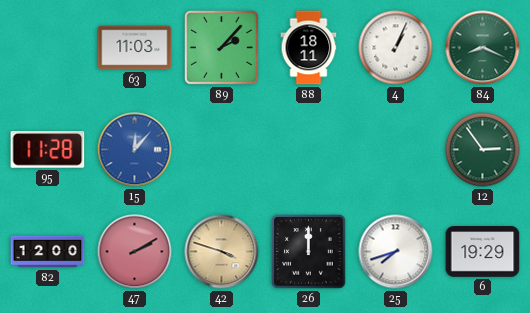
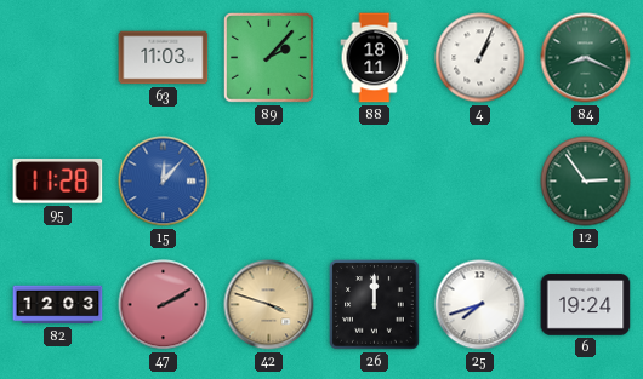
82: 12:00 -> 12:03
6: 19:29 -> 19:24
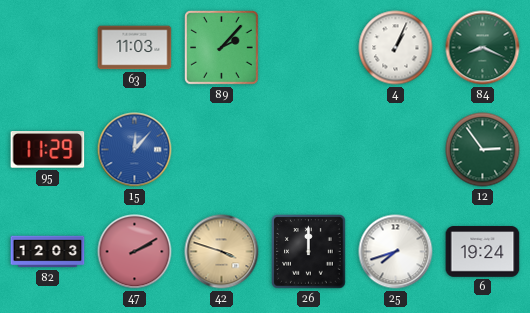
88: 18:11 -> none
95: 11:28 -> 11:29
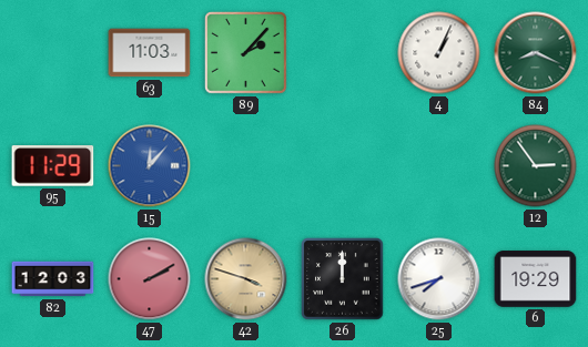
6: 19:24 -> 19:29
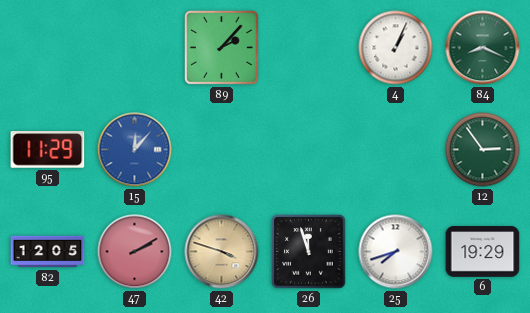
63: 11:03 -> none
82: 12:03 -> 12:05
26: 12:00 -> 11:57
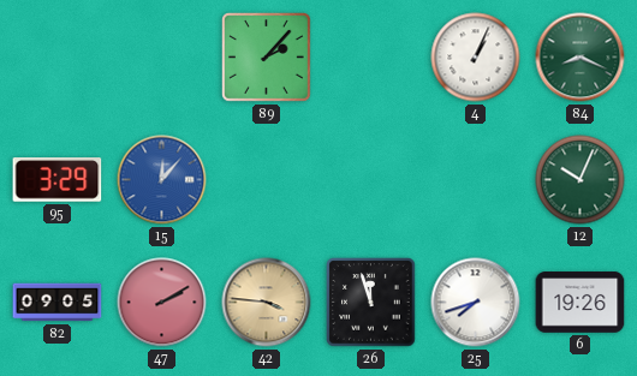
95: 11:29 -> 3:29
12: 2:54 -> 10:04
82: 12:05 -> 09:05
42: 3:48 -> 3:46
6: 19:29 -> 19:26
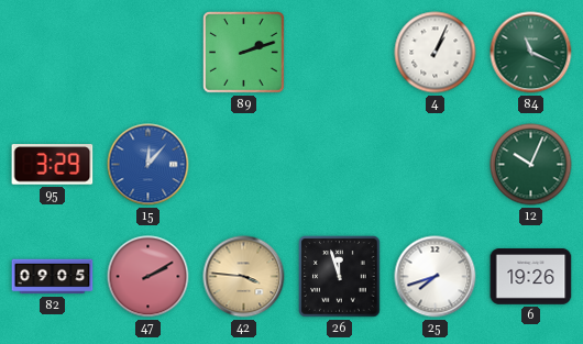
89: 2:07 -> 2:12
84: 8:19 -> 11:19
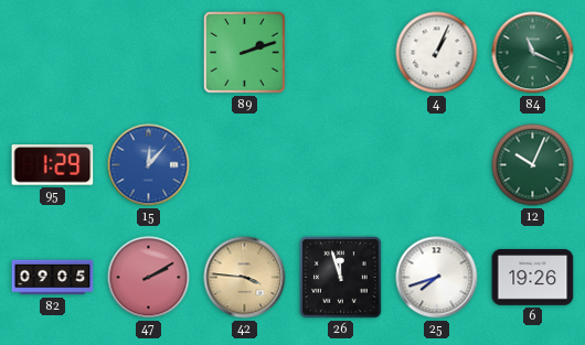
95: 3:29 -> 1:29
